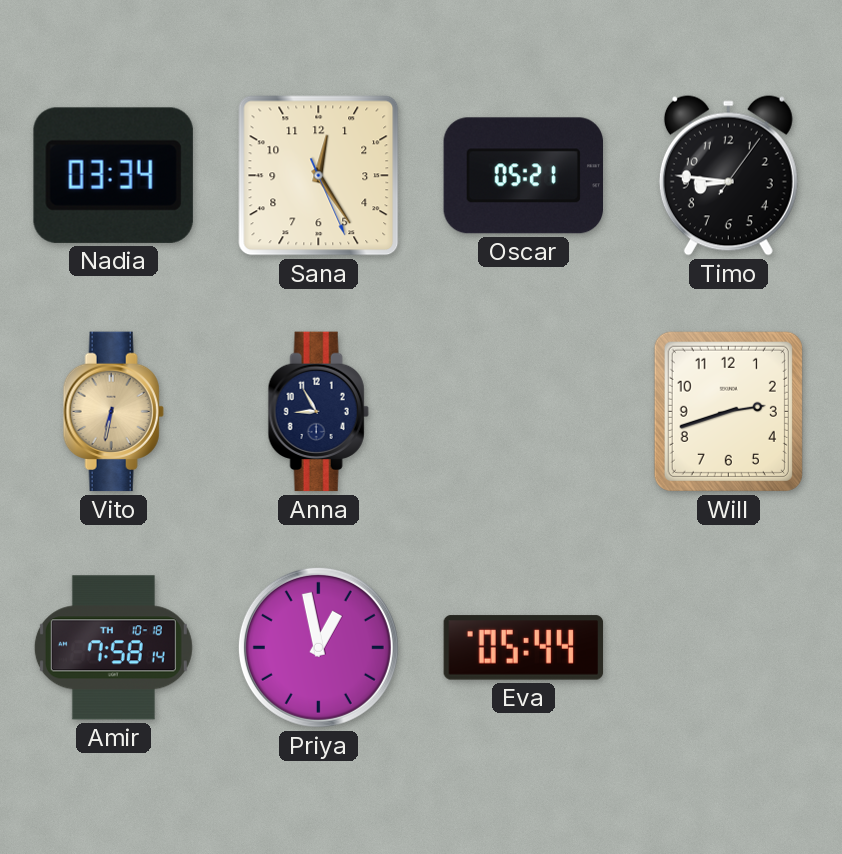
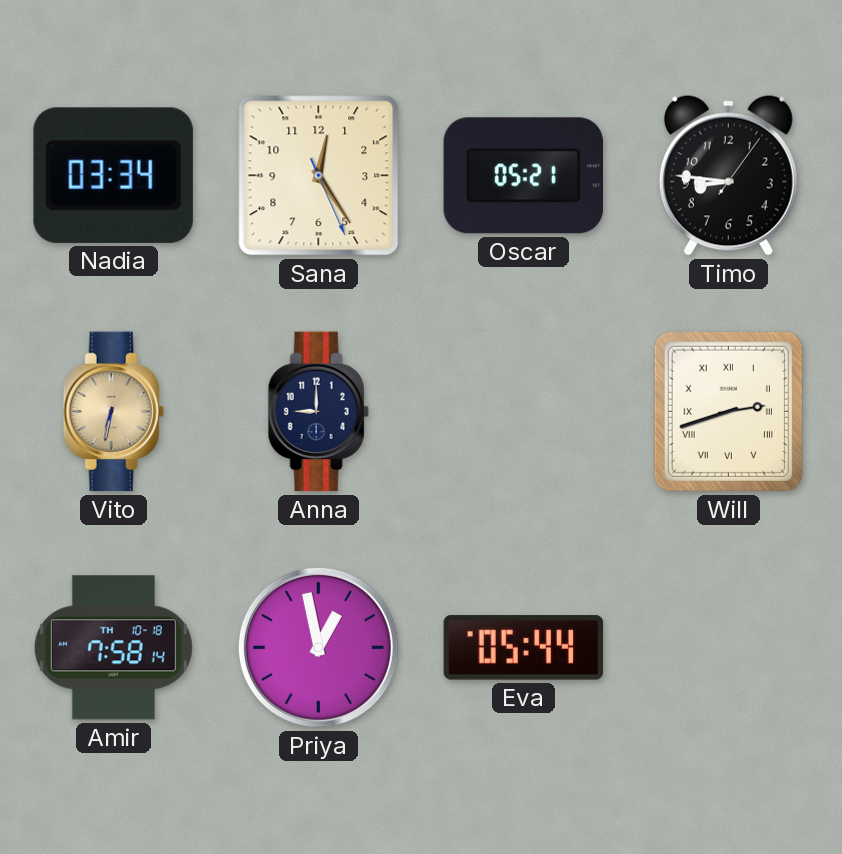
Anna: 8:55 -> 9:00
Will numerals: Arabic -> Roman
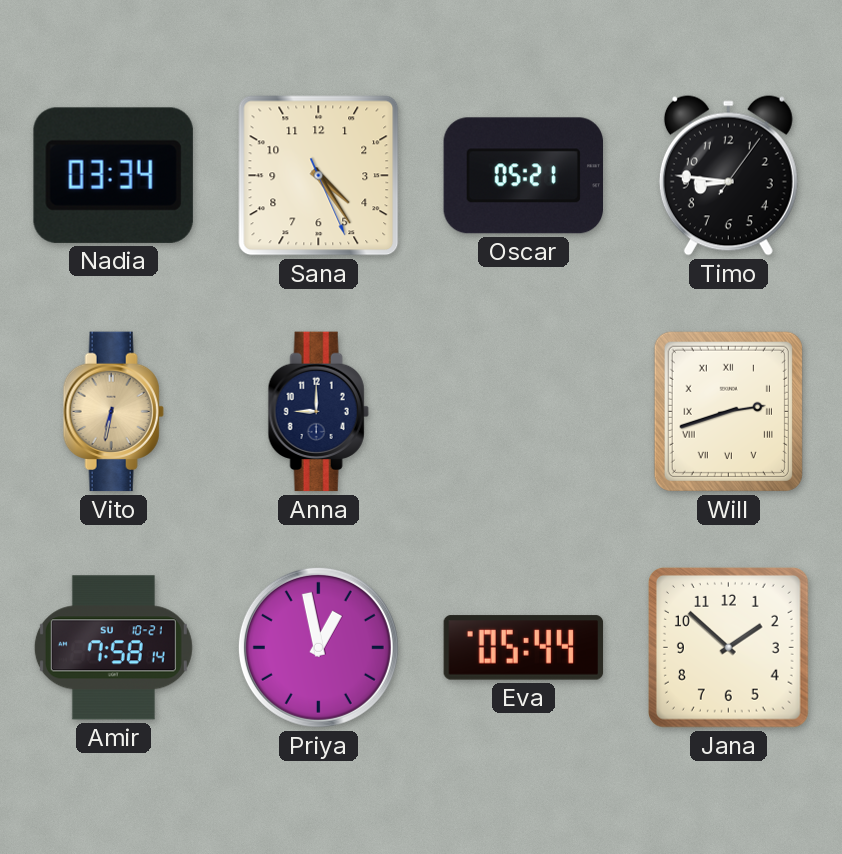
Sana: 12:24 -> 4:24
Amir date: TH 10-18 -> SU 10-21
Jana: none -> 1:52
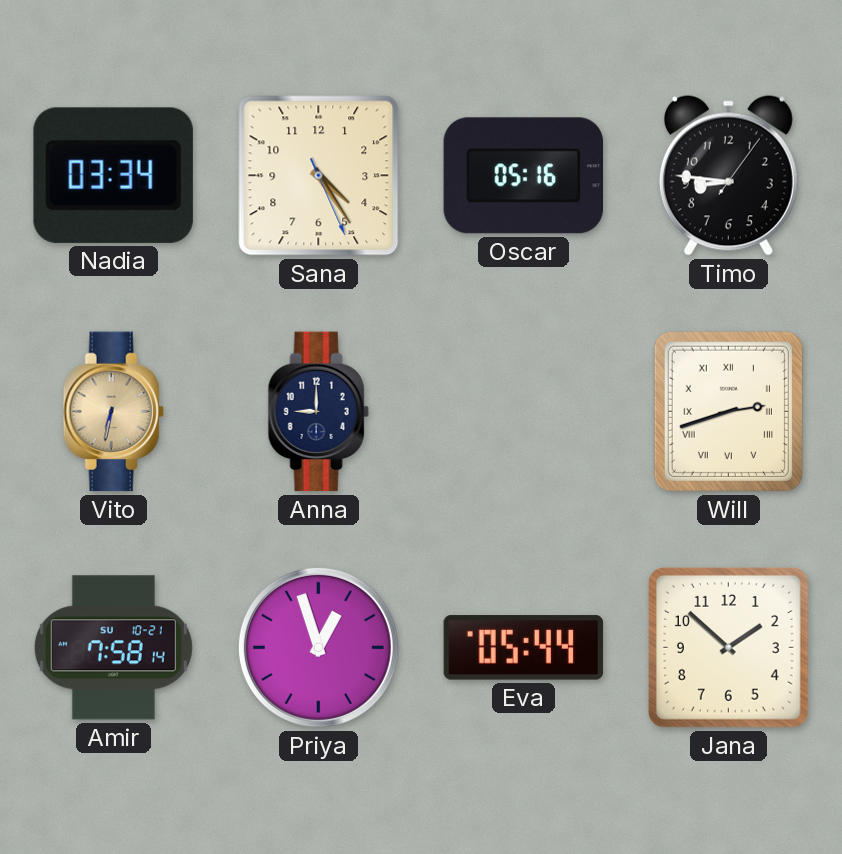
Oscar: 05:21 -> 05:16
Priya: 12:58 -> 12:57
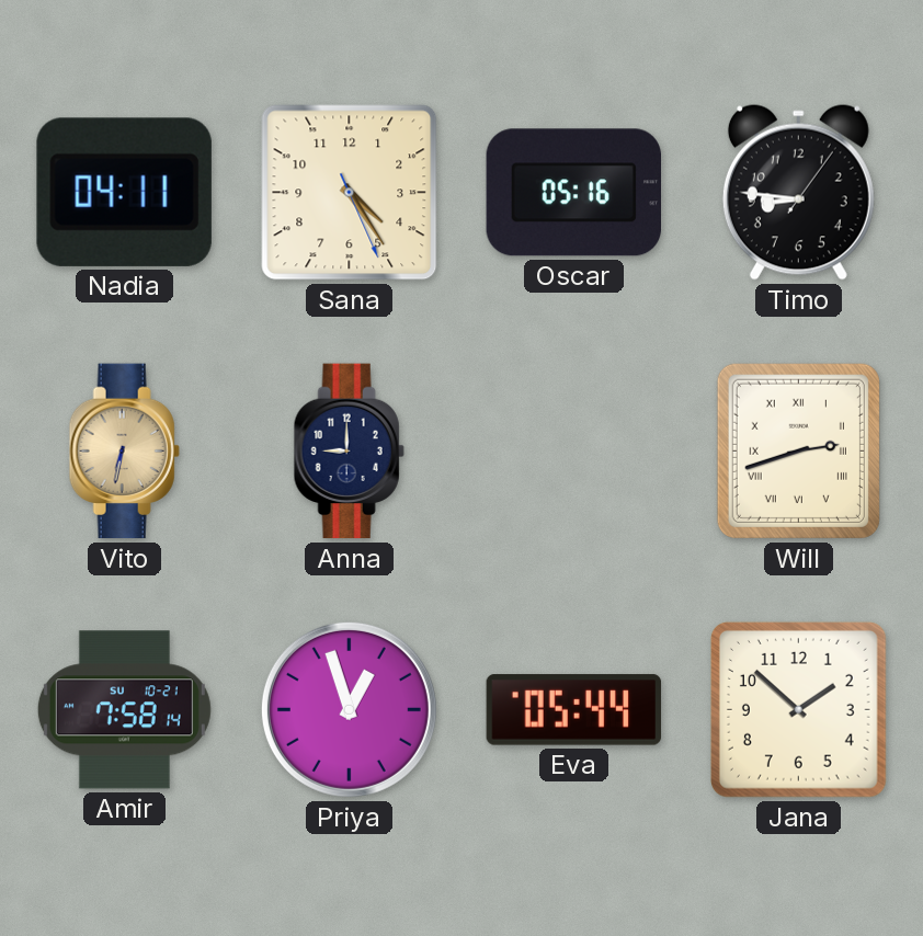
Nadia: 03:34 -> 04:11
